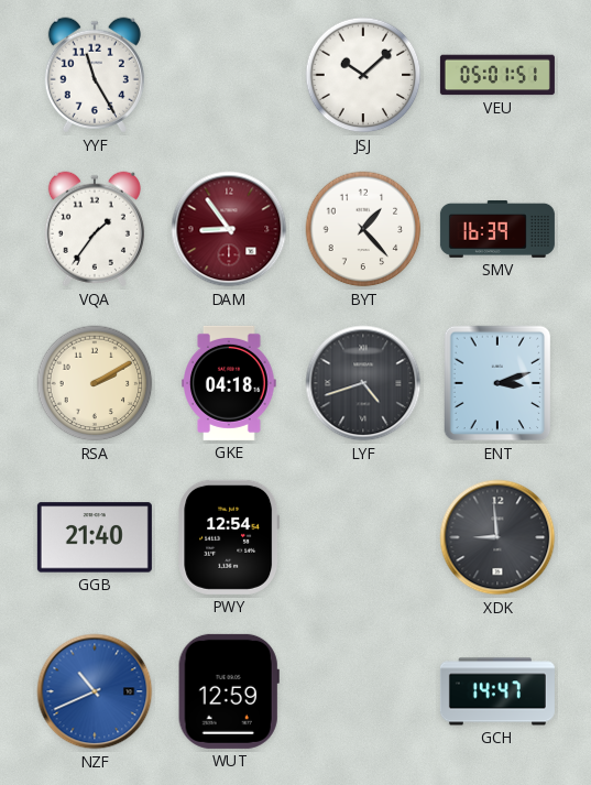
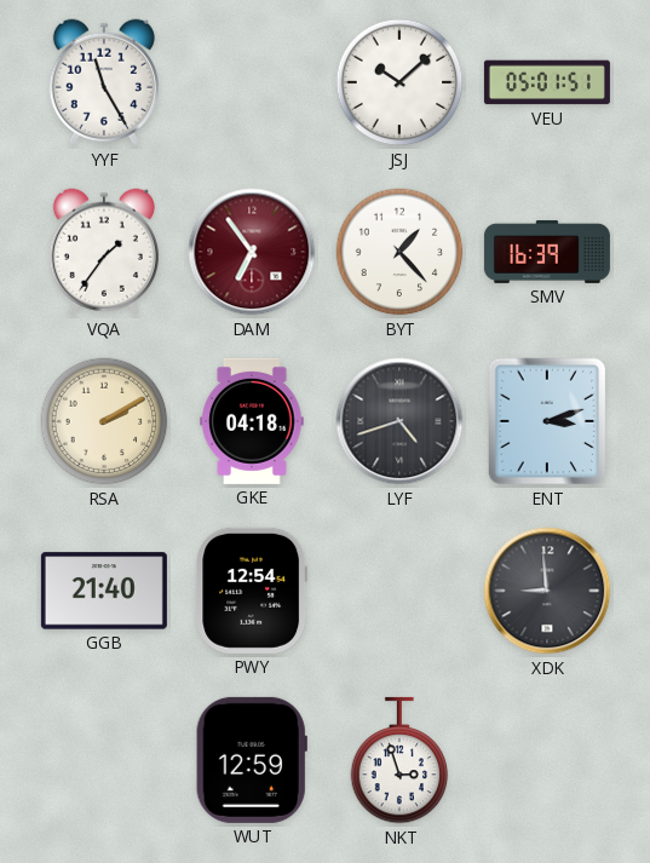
DAM: 8:54 -> 6:54
NZF: 10:41 -> none
NKT: none -> 2:57
GCH: 14:47 -> none
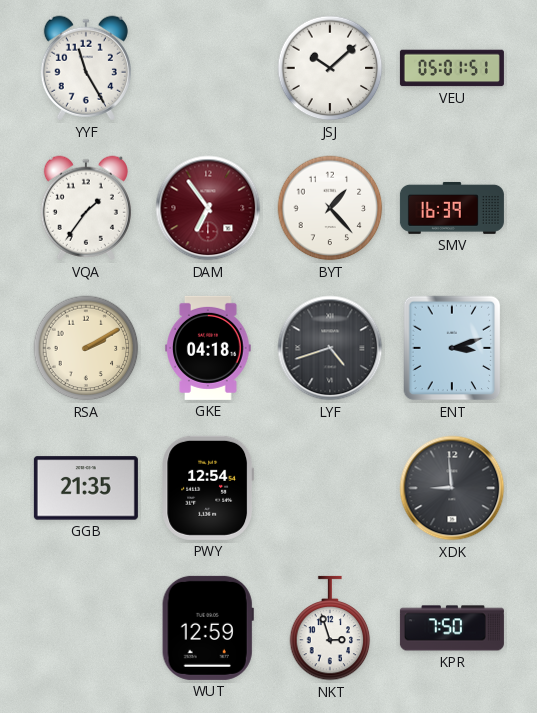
GGB: 21:40 -> 21:35
KPR: none -> 7:50
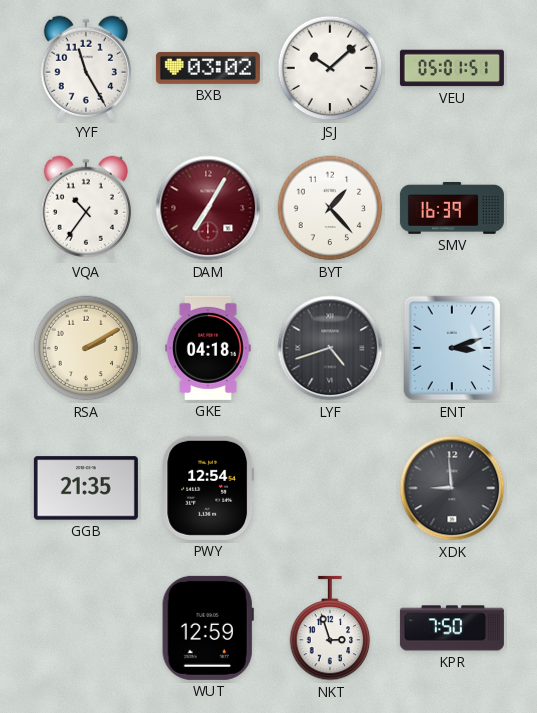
BXB: none -> 03:02
VQA: 1:36 -> 10:36
DAM: 6:54 -> 7:05
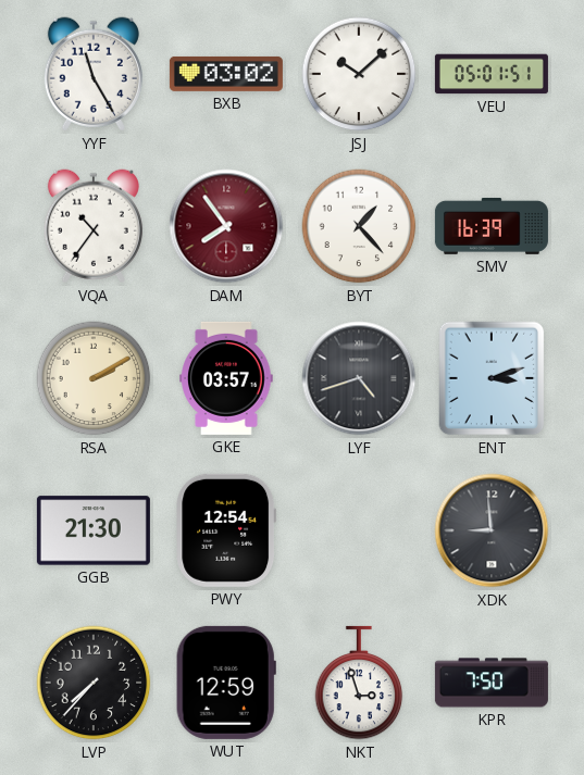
DAM: 7:05 -> 7:54
GKE: 04:18 -> 03:57
GGB: 21:35 -> 21:30
LVP: none -> 7:37
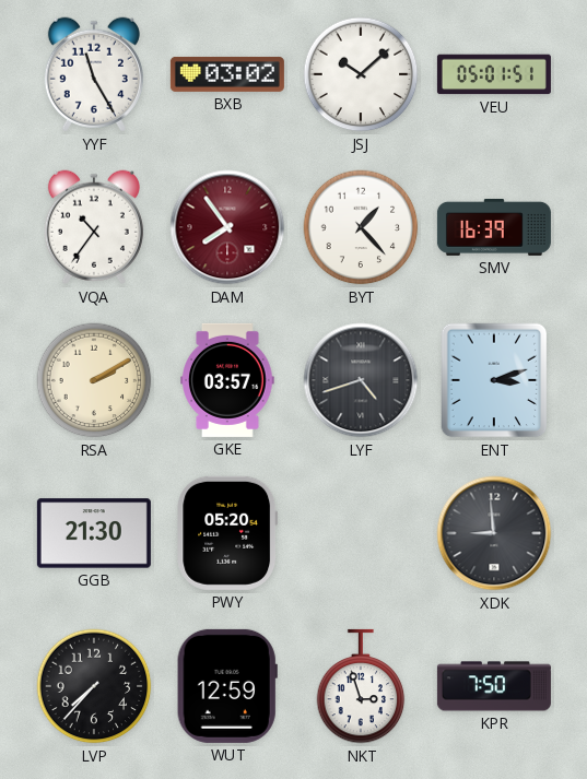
PWY: 12:54 -> 05:20
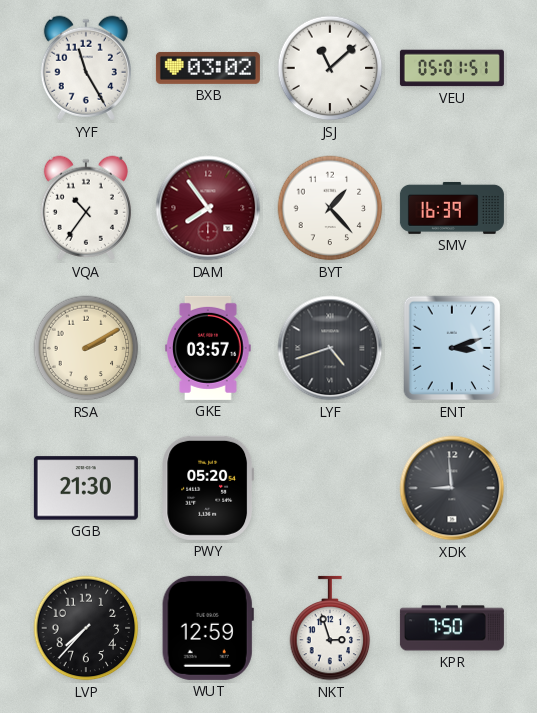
JSJ: 10:08 -> 11:08
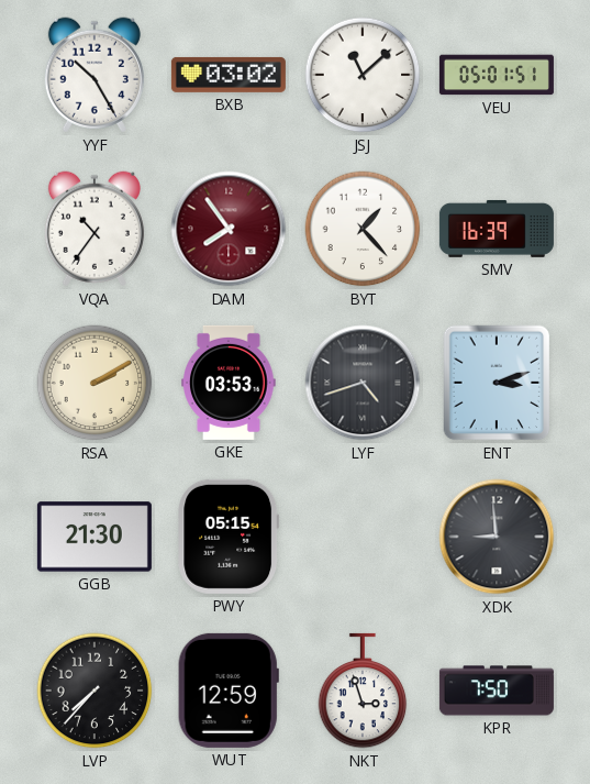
YYF: 11:25 -> 10:25
GKE: 03:57 -> 03:53
PWY: 05:20 -> 05:15
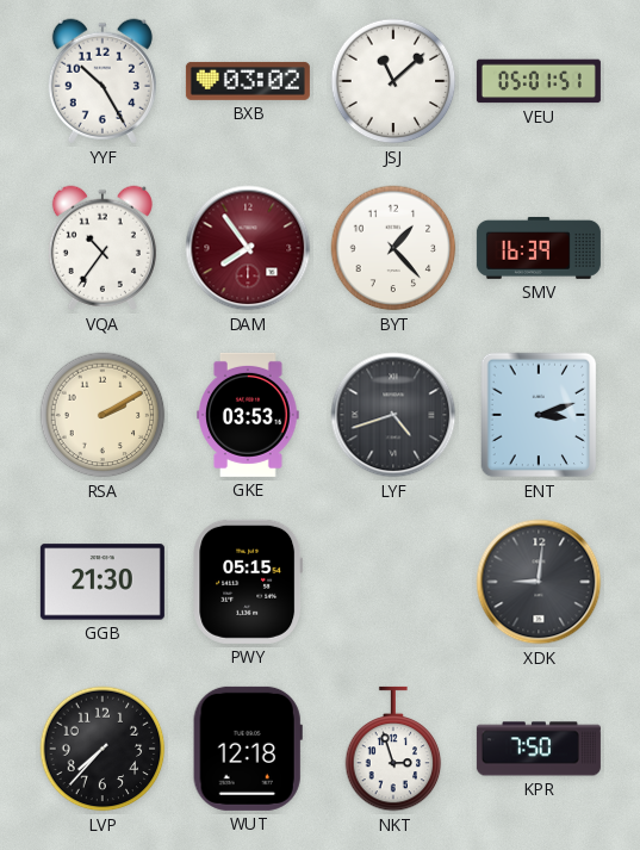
XDK: 8:59 -> 9:01
WUT: 12:59 -> 12:18
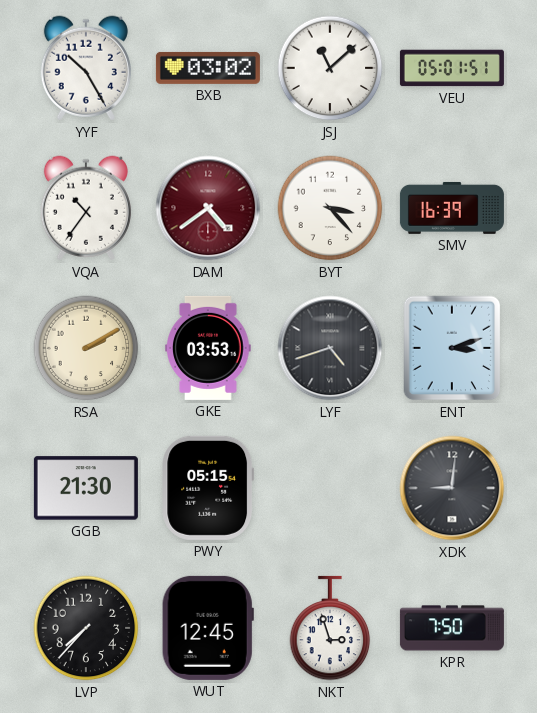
DAM: 7:54 -> 4:39
BYT: 1:23 -> 3:23
WUT: 12:18 -> 12:45
